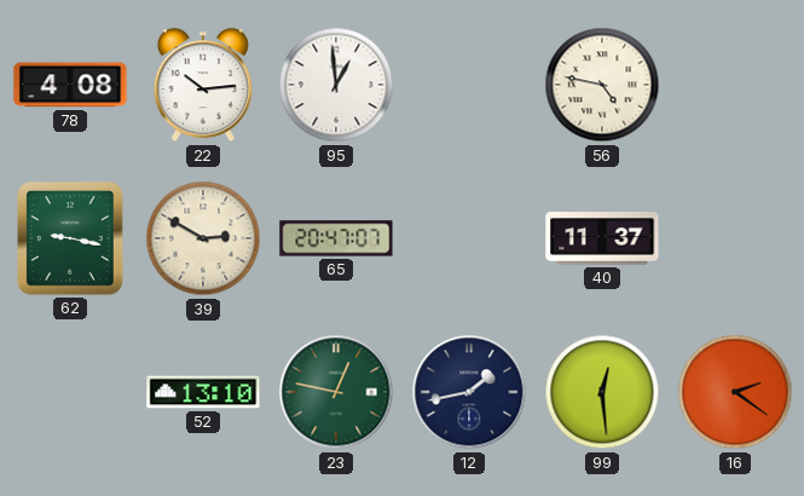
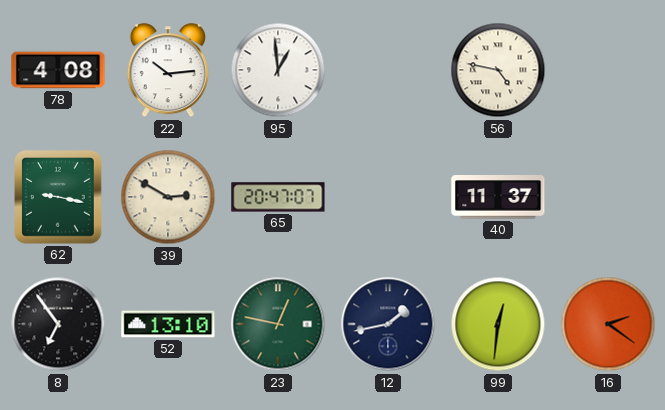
8: none -> 6:54
99: 12:29 -> 12:31
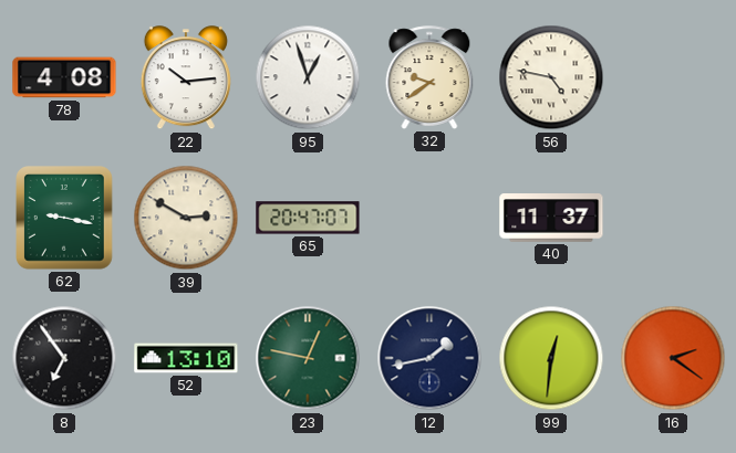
95: 12:59 -> 12:57
32: none -> 9:39
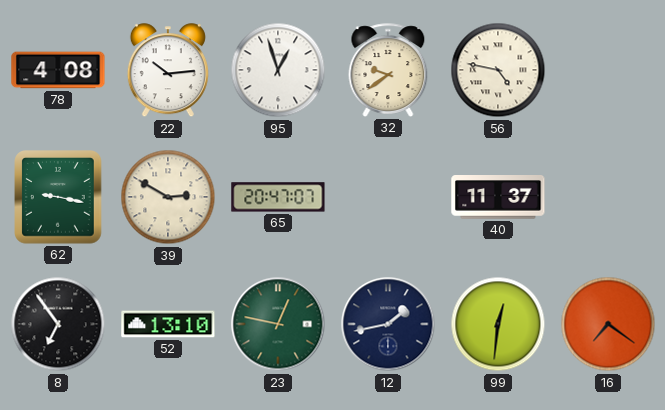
16: 2:21 -> 7:21
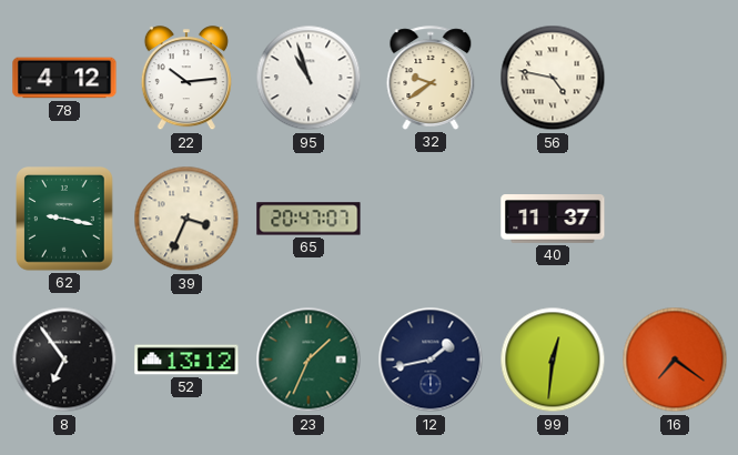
78: 4:08 -> 4:12
95: 12:57 -> 10:57
39: 2:50 -> 3:34
52: 13:10 -> 13:12
23: 12:47 -> 1:34
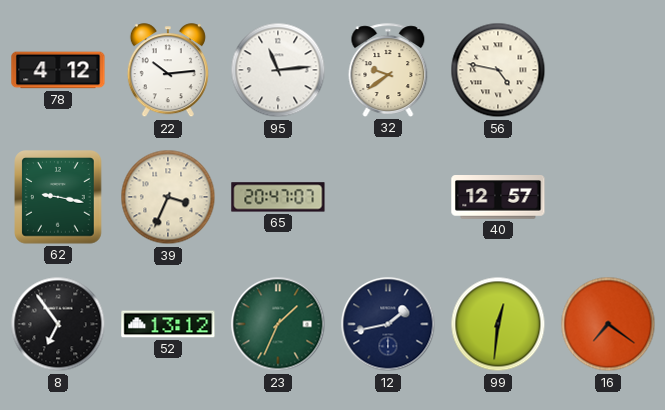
95: 10:57 -> 11:14
40: 11:37 -> 12:57
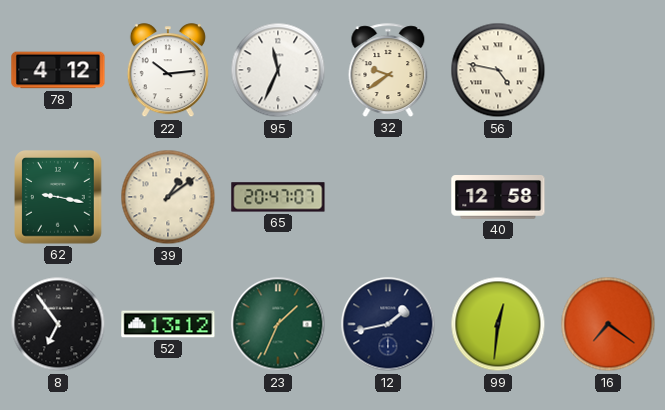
95: 11:14 -> 11:34
39: 3:34 -> 1:09
40: 12:57 -> 12:58
